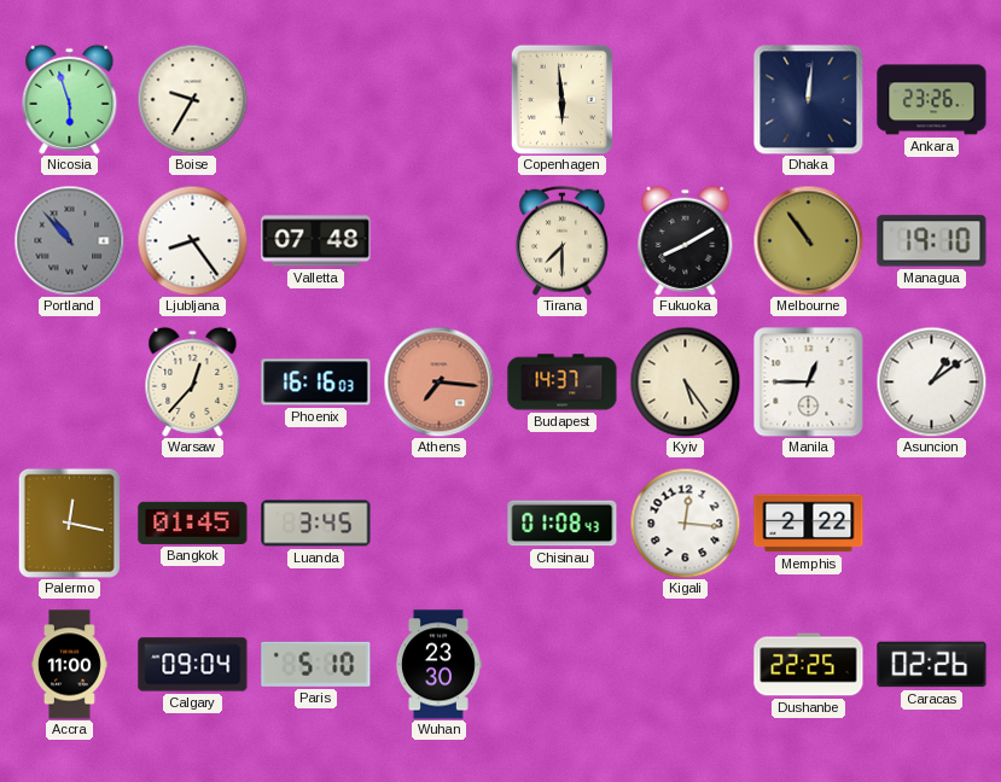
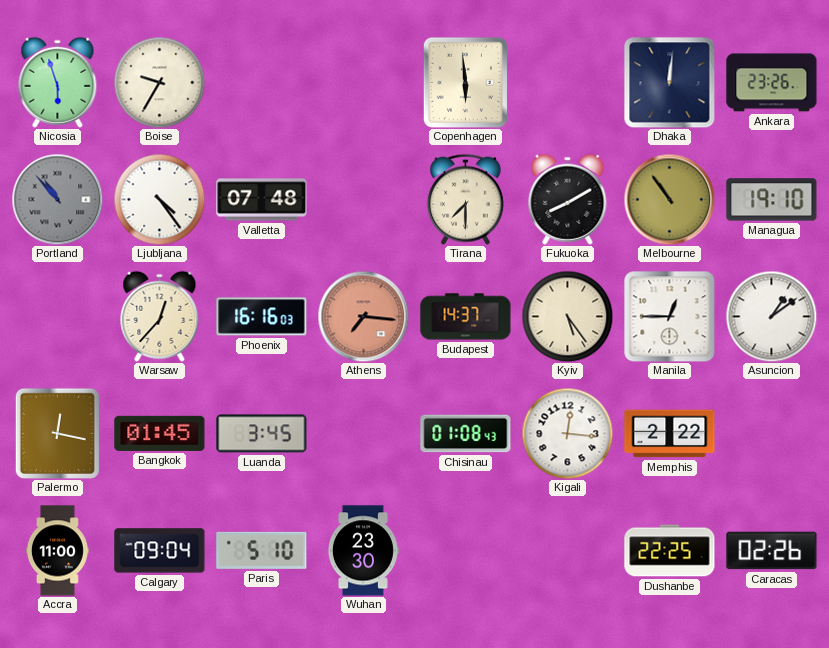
Ljubljana: 8:24 -> 4:24
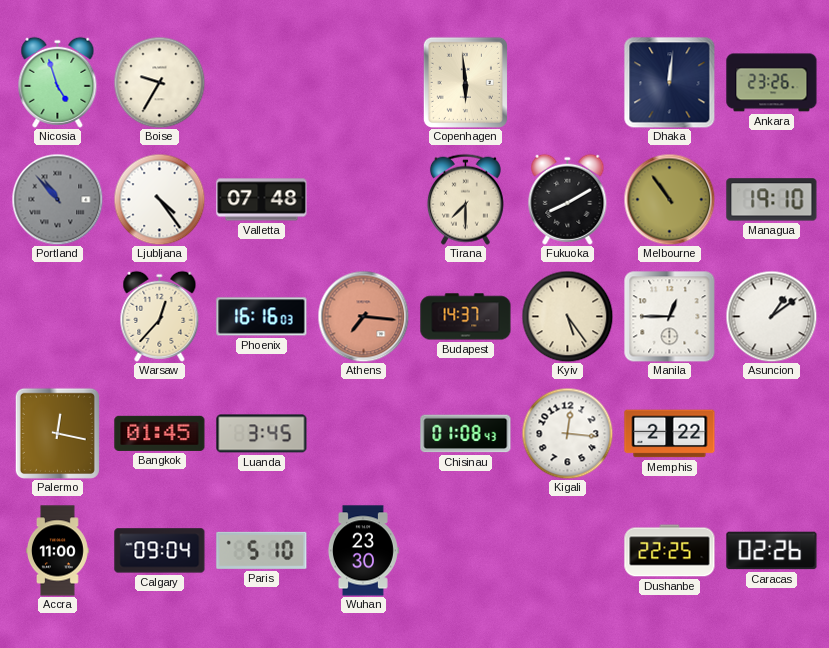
Nicosia: 5:57 -> 4:57
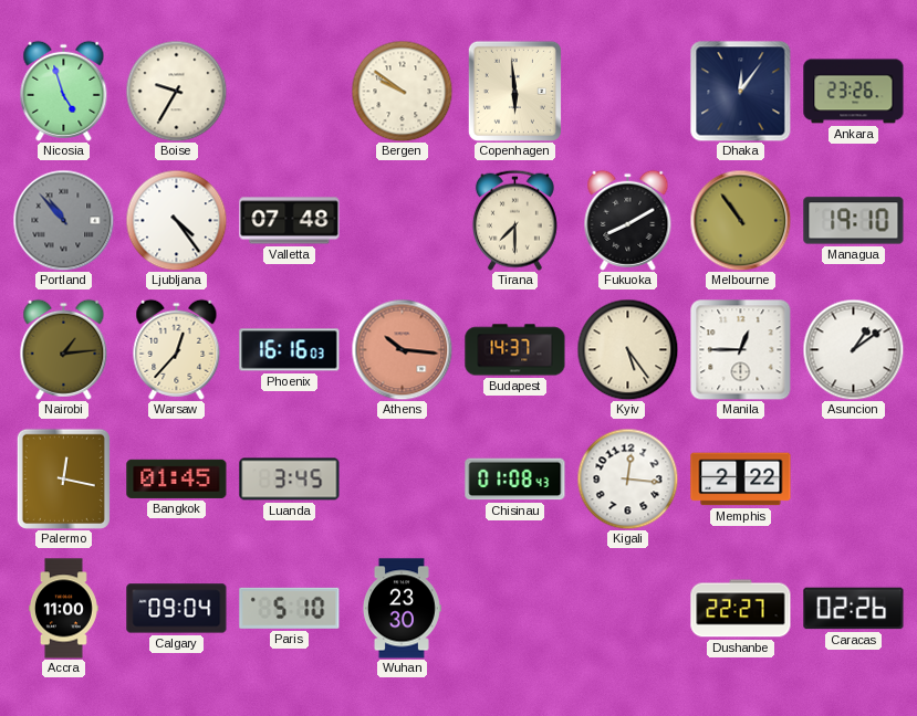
Bergen: none -> 9:51
Dhaka: 12:01 -> 12:06
Nairobi: none -> 1:14
Athens: 7:16 -> 10:16
Dushanbe: 22:25 -> 22:27
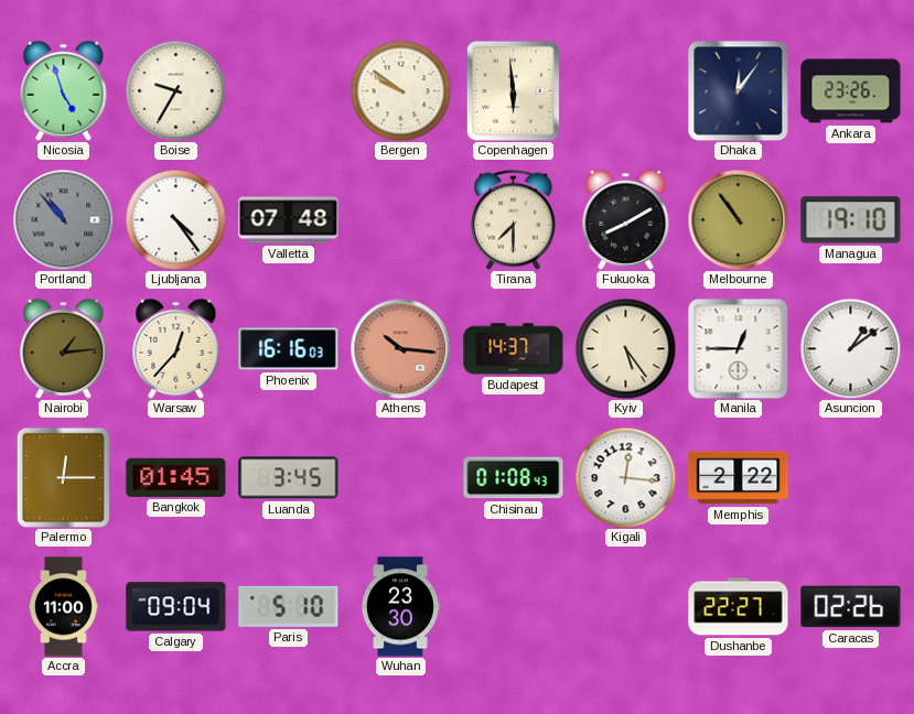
Palermo: 12:17 -> 12:15
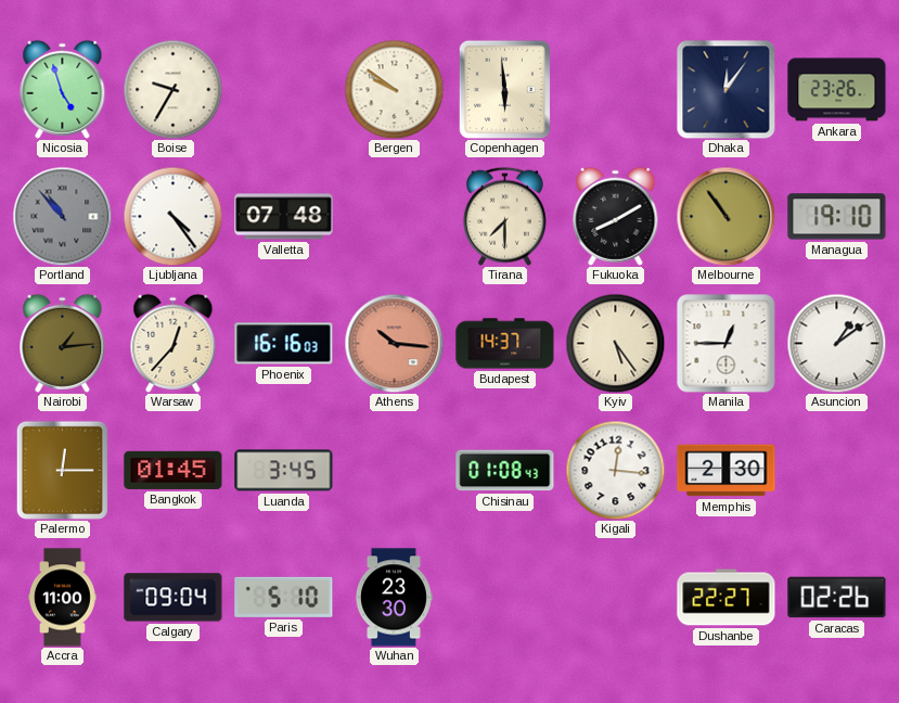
Memphis: 2:22 -> 2:30
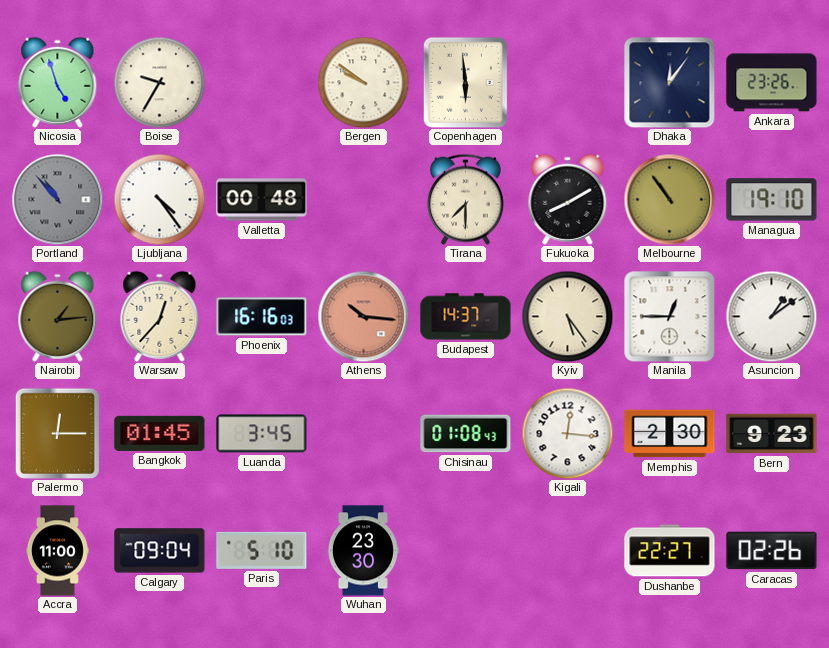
Valletta: 07:48 -> 00:48
Bern: none -> 9:23
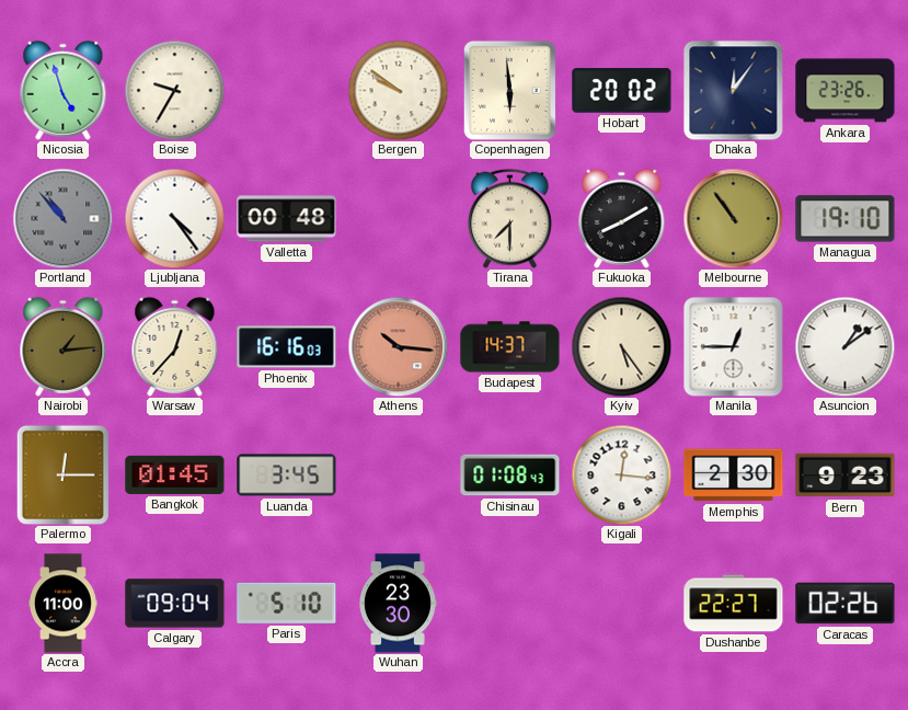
Hobart: none -> 20:02
